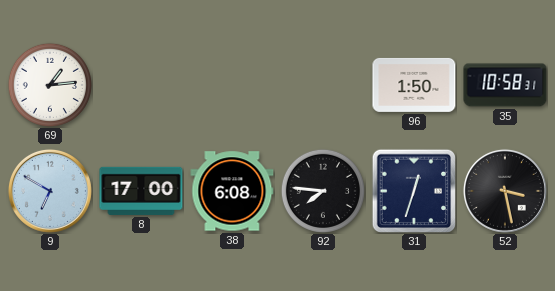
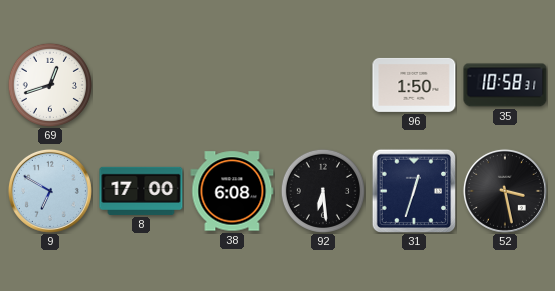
69: 1:14 -> 12:42
92: 7:46 -> 6:29
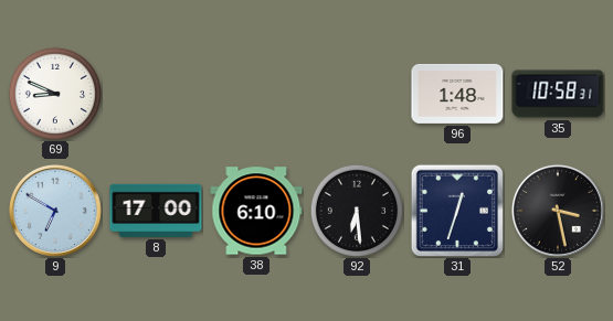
69: 12:42 -> 8:49
96: 1:50 -> 1:48
38: 6:08 -> 6:10
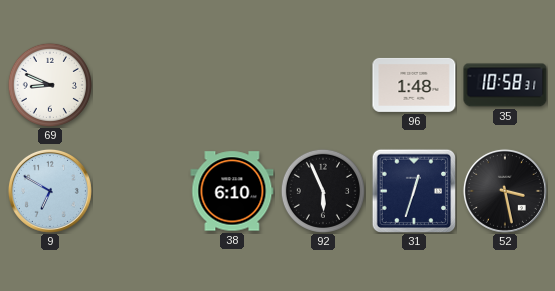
8: 17:00 -> none
92: 6:29 -> 5:56
